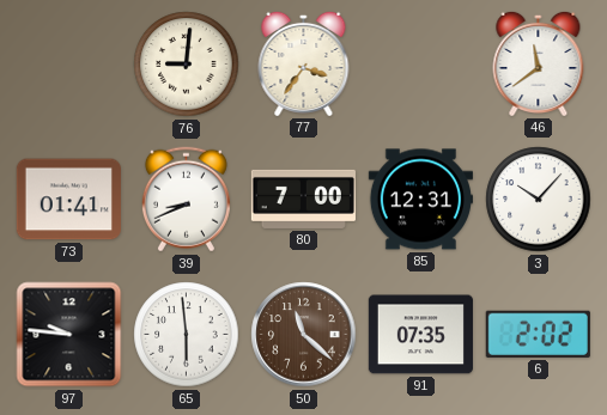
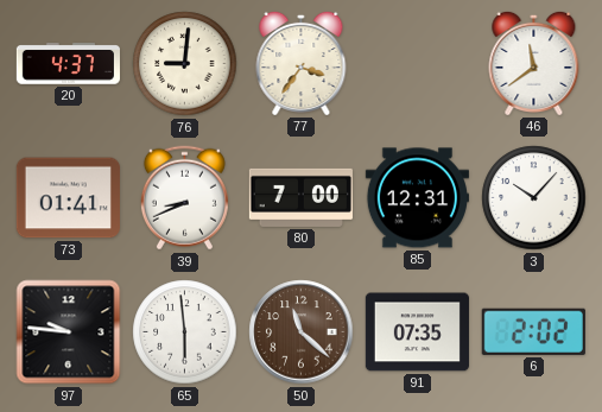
20: none -> 4:37
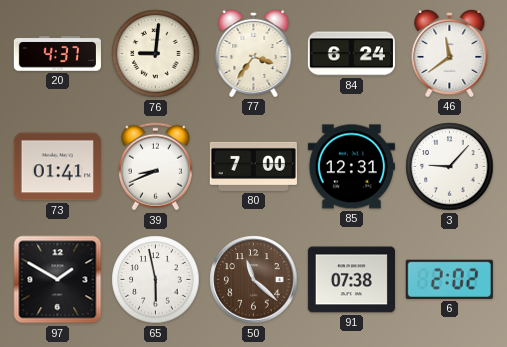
84: none -> 6:24
3: 10:07 -> 9:07
97: 9:46 -> 1:50
65: 5:59 -> 5:58
91: 07:35 -> 07:38
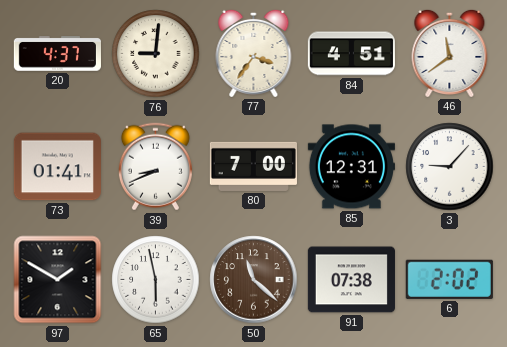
84: 6:24 -> 4:51
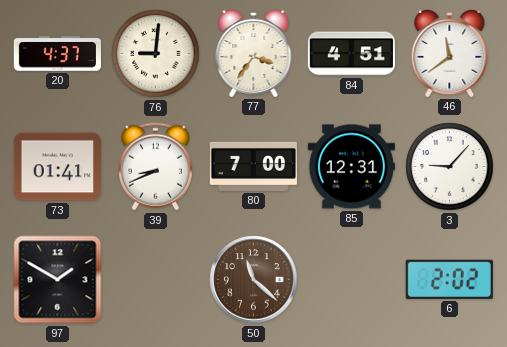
65: 5:58 -> none
91: 07:38 -> none
